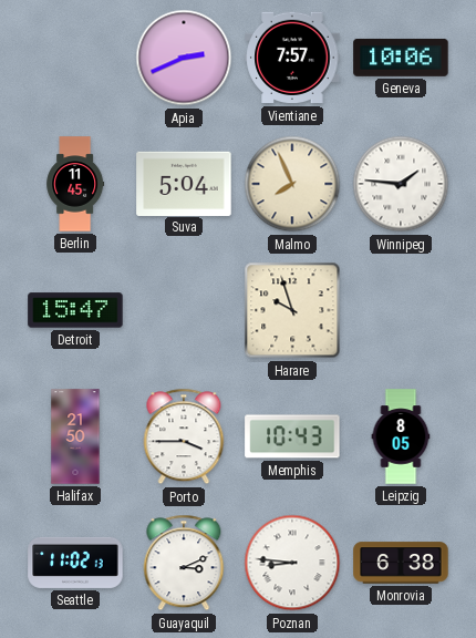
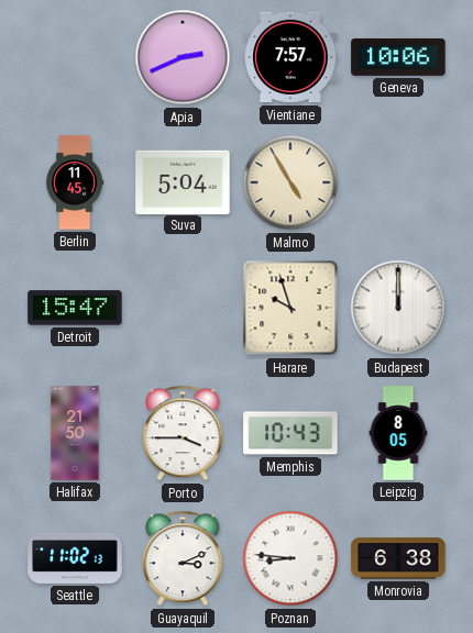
Malmo: 7:56 -> 4:55
Winnipeg: 1:46 -> none
Budapest: none -> 12:00
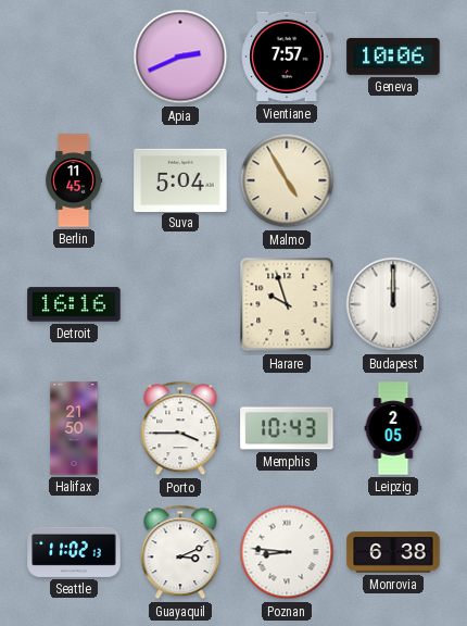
Detroit: 15:47 -> 16:16
Leipzig: 8:05 -> 2:05
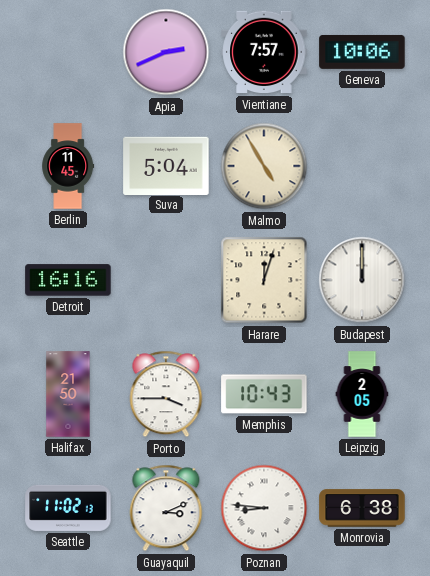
Harare: 9:57 -> 12:03
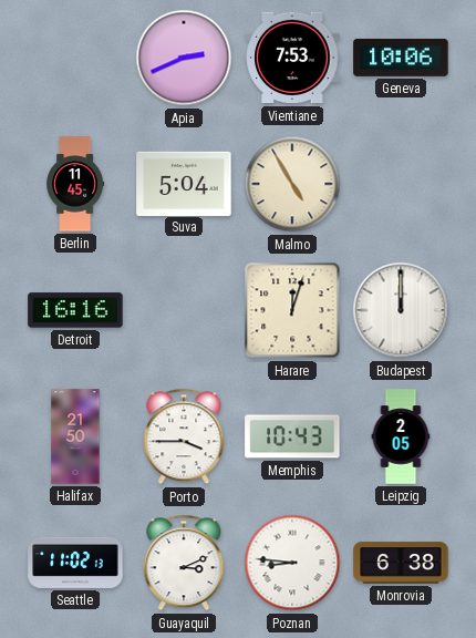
Vientiane: 7:57 -> 7:53
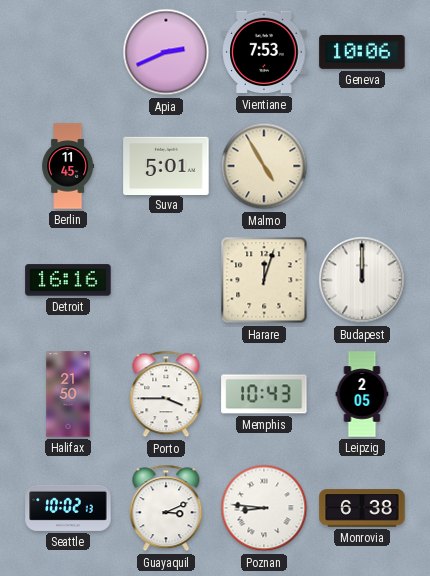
Suva: 5:04 -> 5:01
Seattle: 11:02 -> 10:02
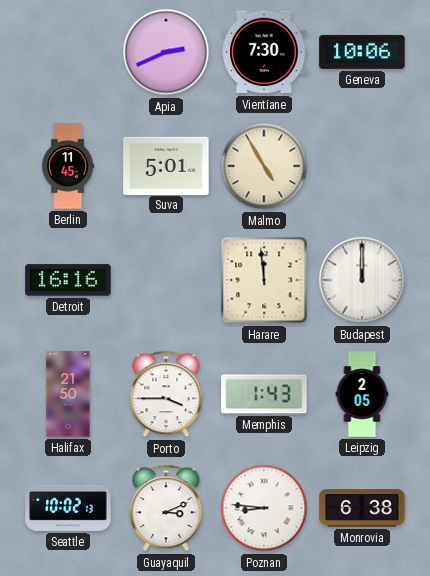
Vientiane: 7:53 -> 7:30
Harare: 12:03 -> 11:59
Memphis: 10:43 -> 1:43
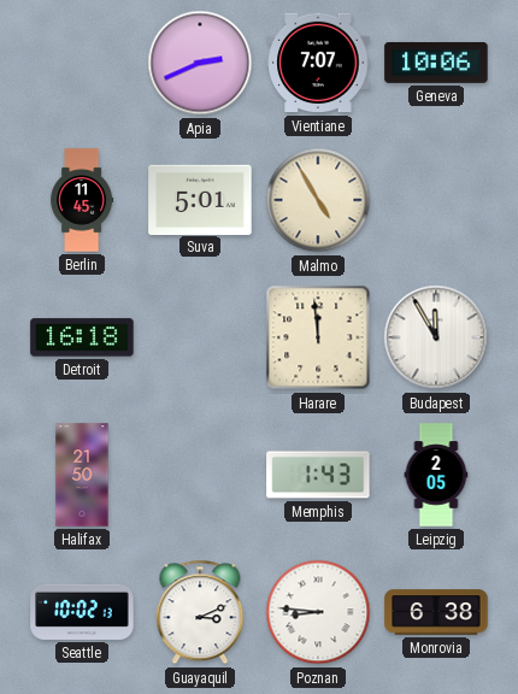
Vientiane: 7:30 -> 7:07
Detroit: 16:16 -> 16:18
Budapest: 12:00 -> 11:55
Porto: 3:45 -> none
